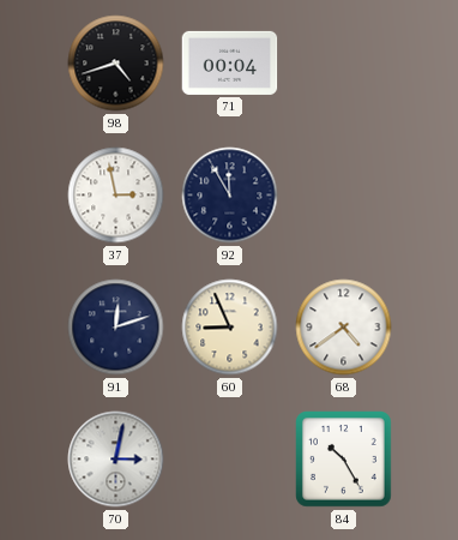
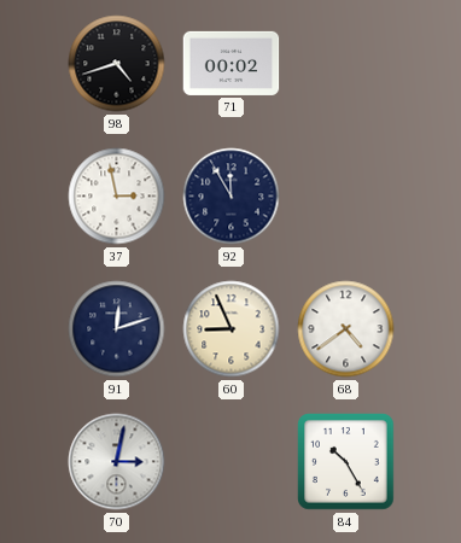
71: 00:04 -> 00:02
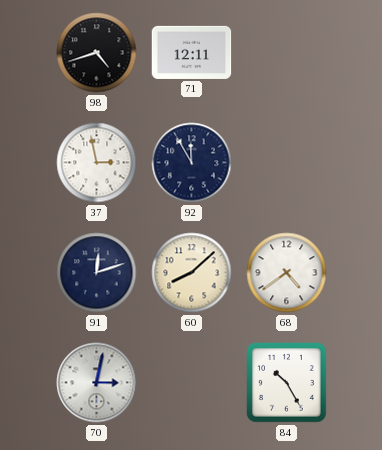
71: 00:02 -> 12:11
60: 8:56 -> 8:08
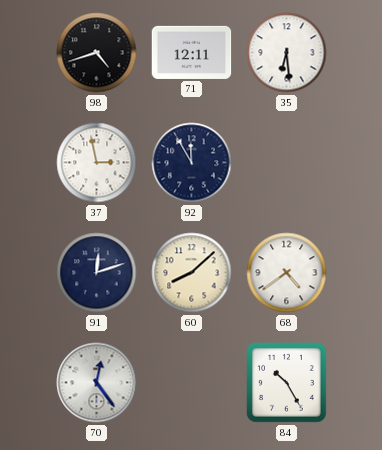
35: none -> 6:29
70: 3:02 -> 12:24
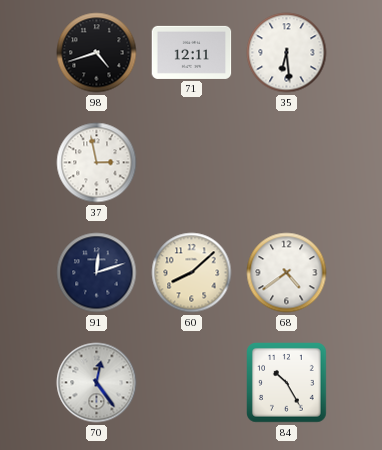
92: 11:55 -> none
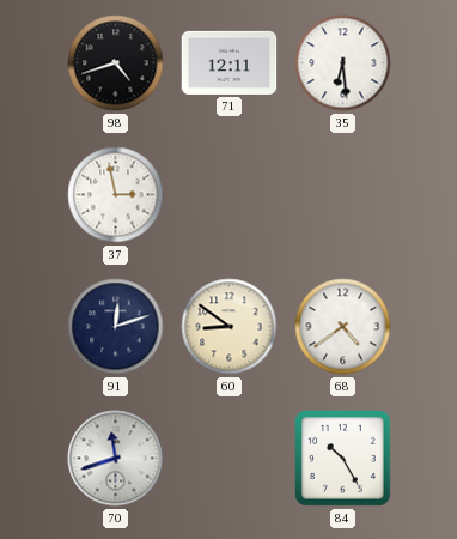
60: 8:08 -> 8:51
70: 12:24 -> 11:42
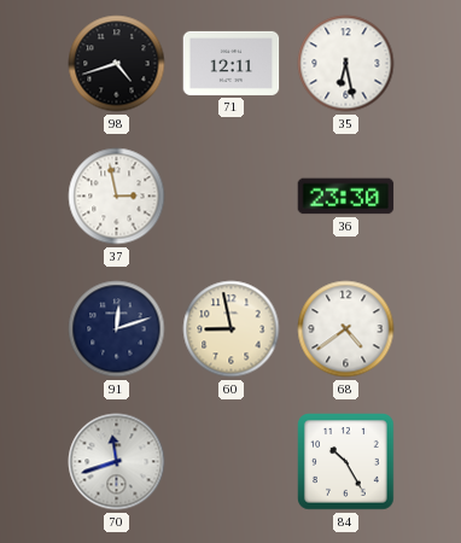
35: 6:29 -> 6:28
36: none -> 23:30
60: 8:51 -> 8:58
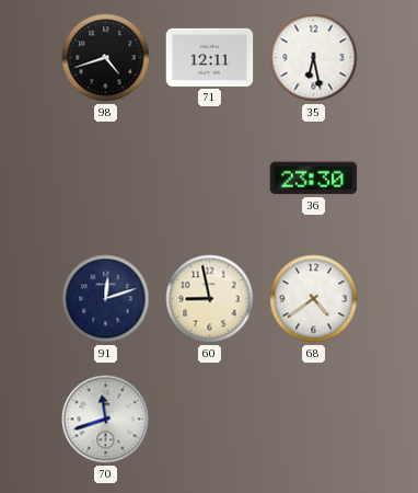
37: 2:58 -> none
84: 10:25 -> none
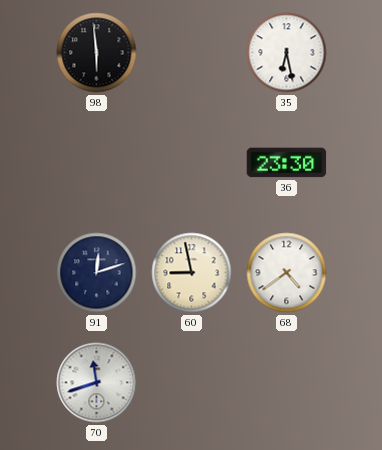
98: 4:42 -> 5:59
71: 12:11 -> none
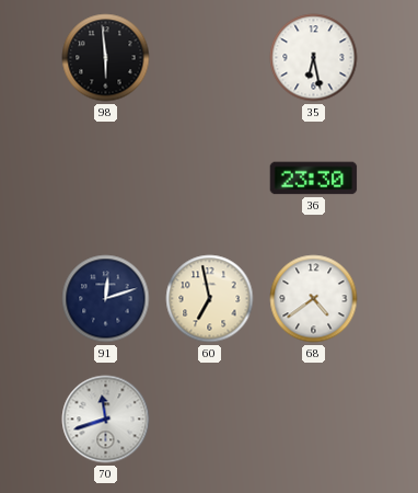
60: 8:58 -> 6:58
